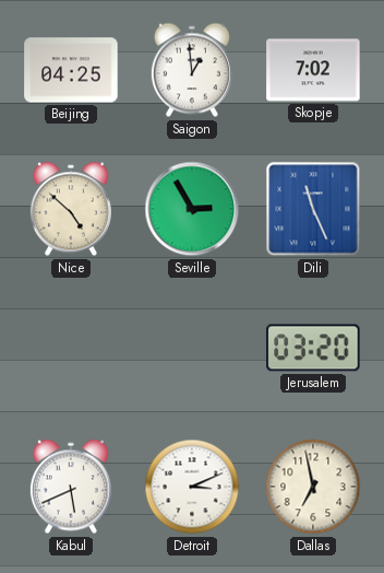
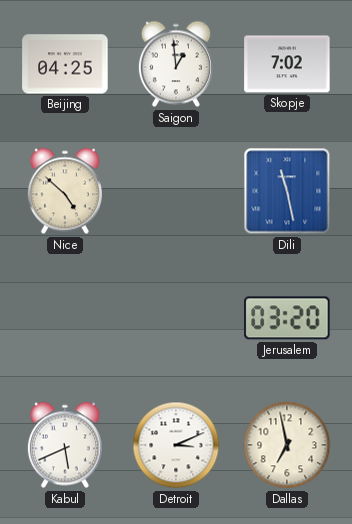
Seville: 2:55 -> none
Dili: 11:26 -> 11:28
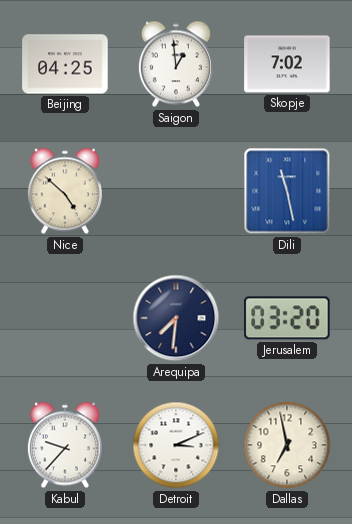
Arequipa: none -> 7:31
Kabul: 5:41 -> 9:37
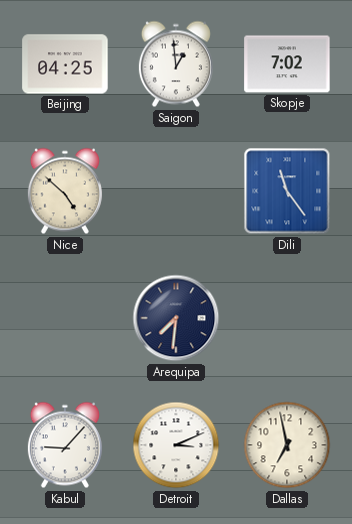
Dili: 11:28 -> 11:24
Jerusalem: 03:20 -> none
Kabul: 9:37 -> 9:07
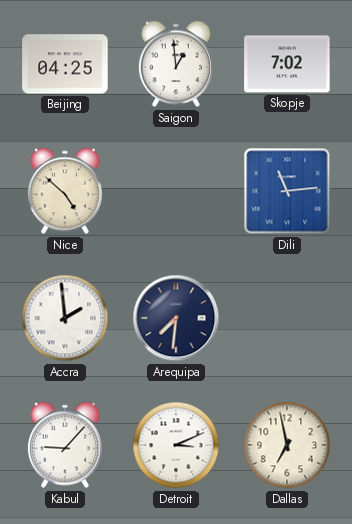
Dili: 11:24 -> 11:14
Accra: none -> 1:59
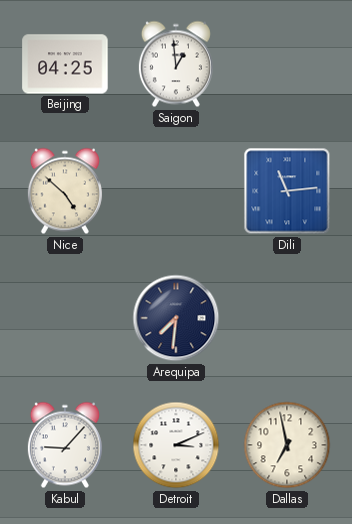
Skopje: 7:02 -> none
Accra: 1:59 -> none
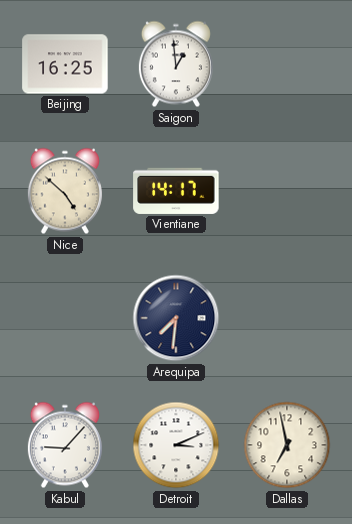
Beijing: 04:25 -> 16:25
Vientiane: none -> 14:17
Dili: 11:14 -> none
